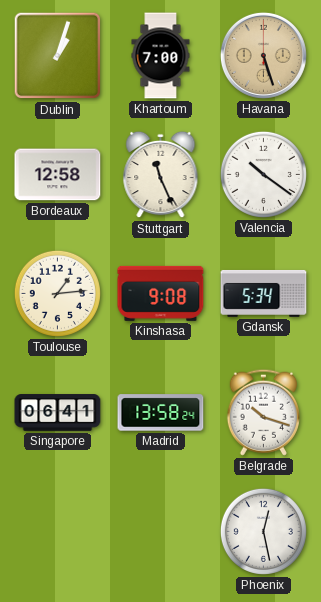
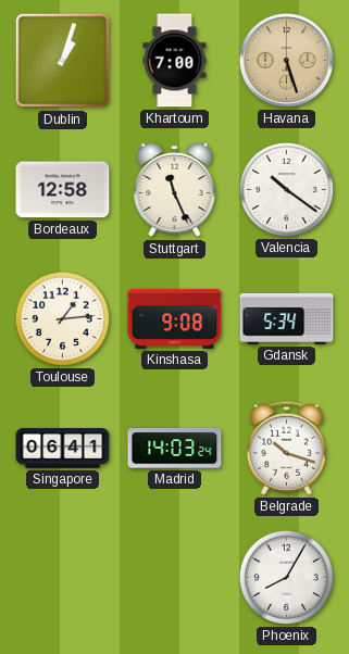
Madrid: 13:58 -> 14:03
Phoenix: 12:28 -> 8:05
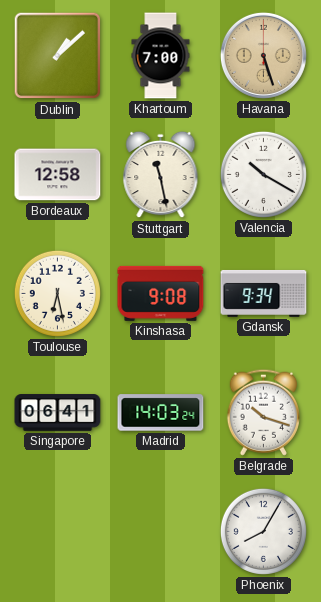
Dublin: 1:03 -> 1:08
Stuttgart: 11:26 -> 11:28
Valencia: 10:21 -> 10:20
Toulouse: 1:14 -> 6:28
Gdansk: 5:34 -> 9:34
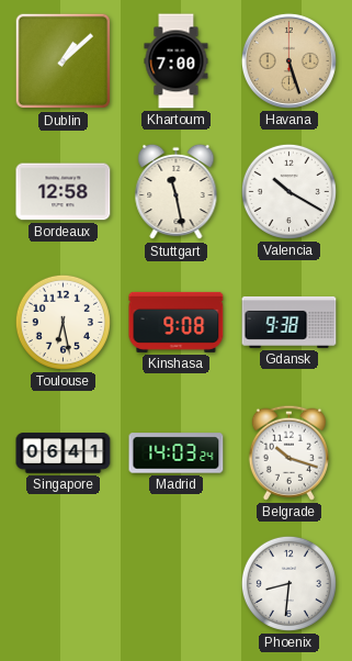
Gdansk: 9:34 -> 9:38
Phoenix: 8:05 -> 8:31
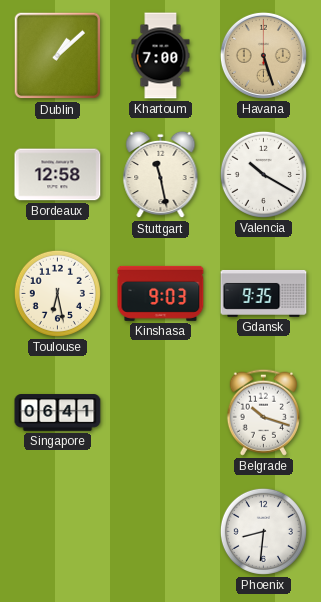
Kinshasa: 9:08 -> 9:03
Gdansk: 9:38 -> 9:35
Madrid: 14:03 -> none
